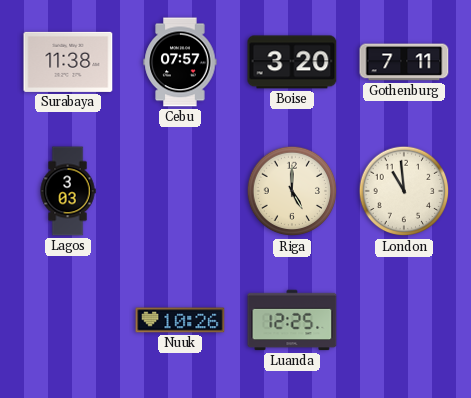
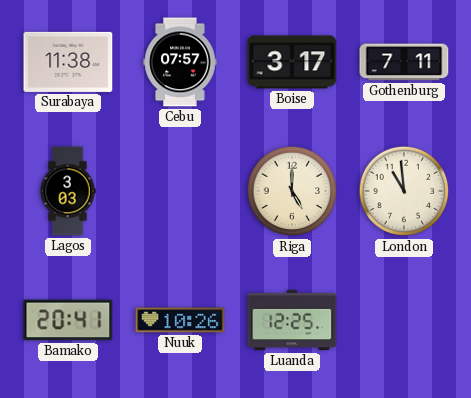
Boise: 3:20 -> 3:17
Bamako: none -> 20:41
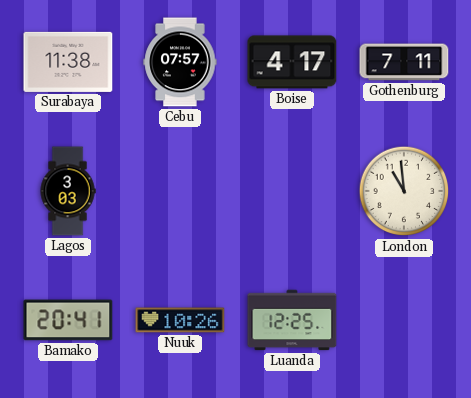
Boise: 3:17 -> 4:17
Riga: 5:00 -> none
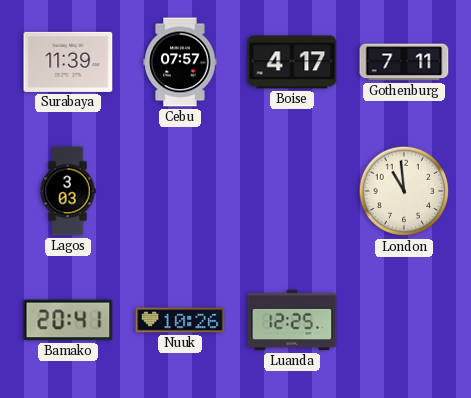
Surabaya: 11:38 -> 11:39
